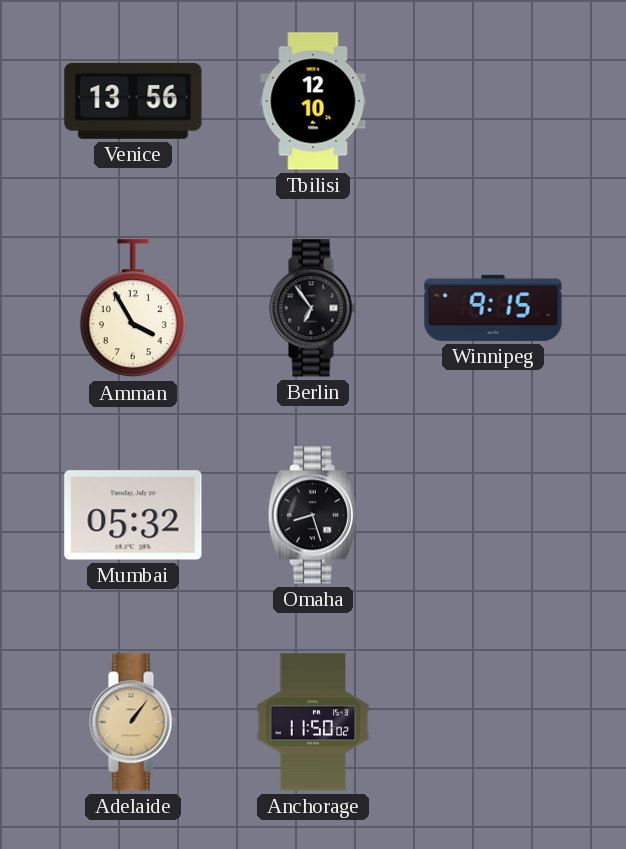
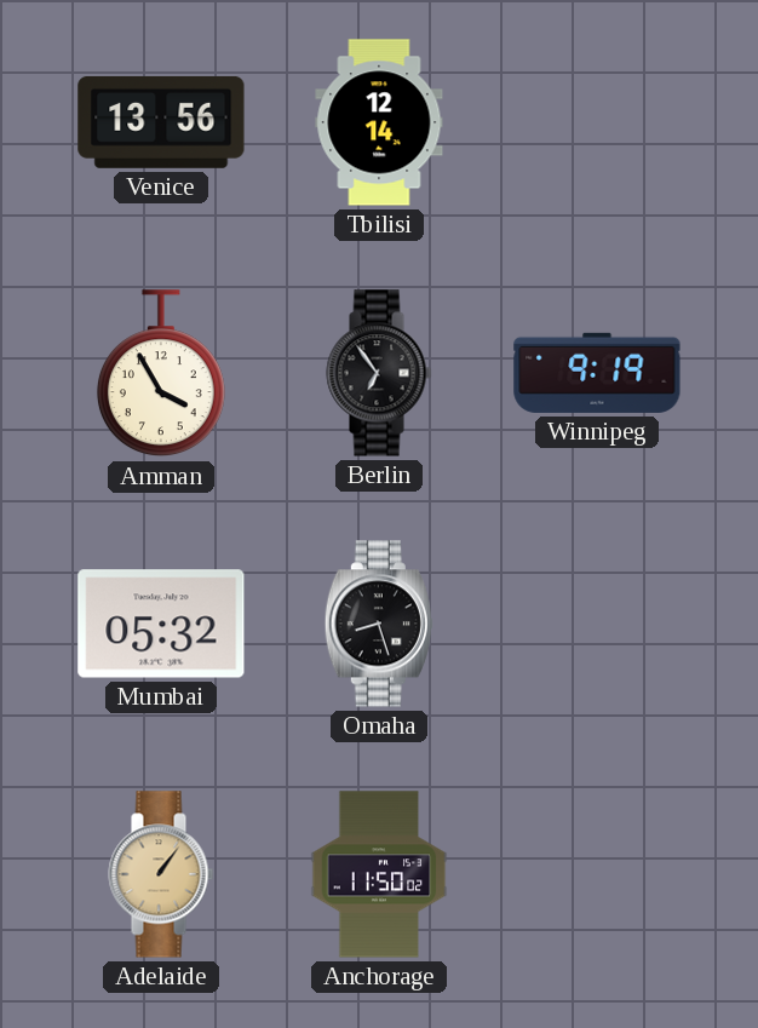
Tbilisi: 12:10 -> 12:14
Winnipeg: 9:15 -> 9:19
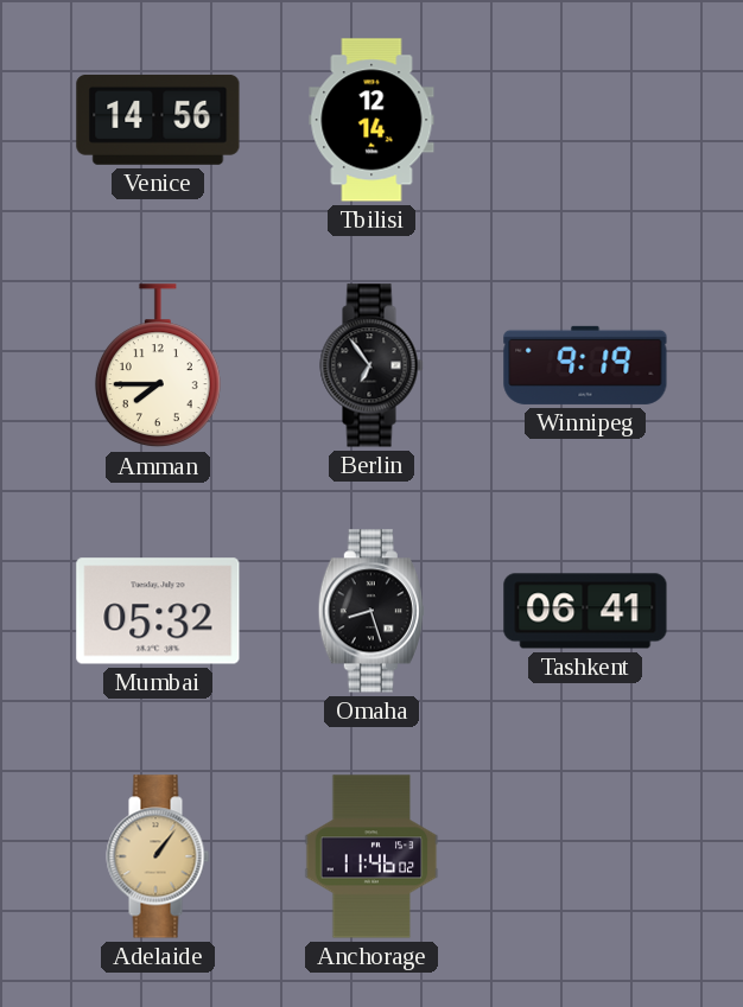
Venice: 13:56 -> 14:56
Amman: 3:55 -> 7:45
Tashkent: none -> 06:41
Anchorage: 11:50 -> 11:46
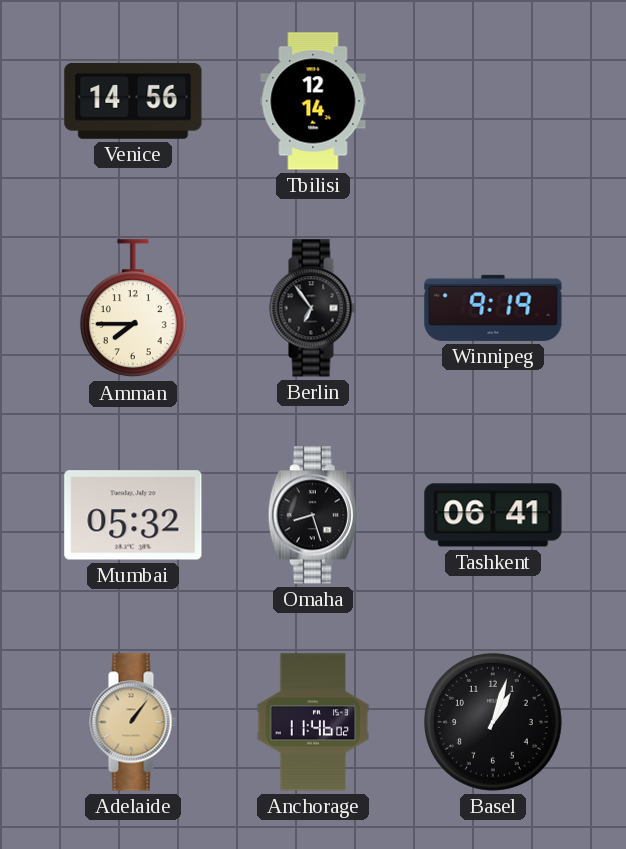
Basel: none -> 1:03
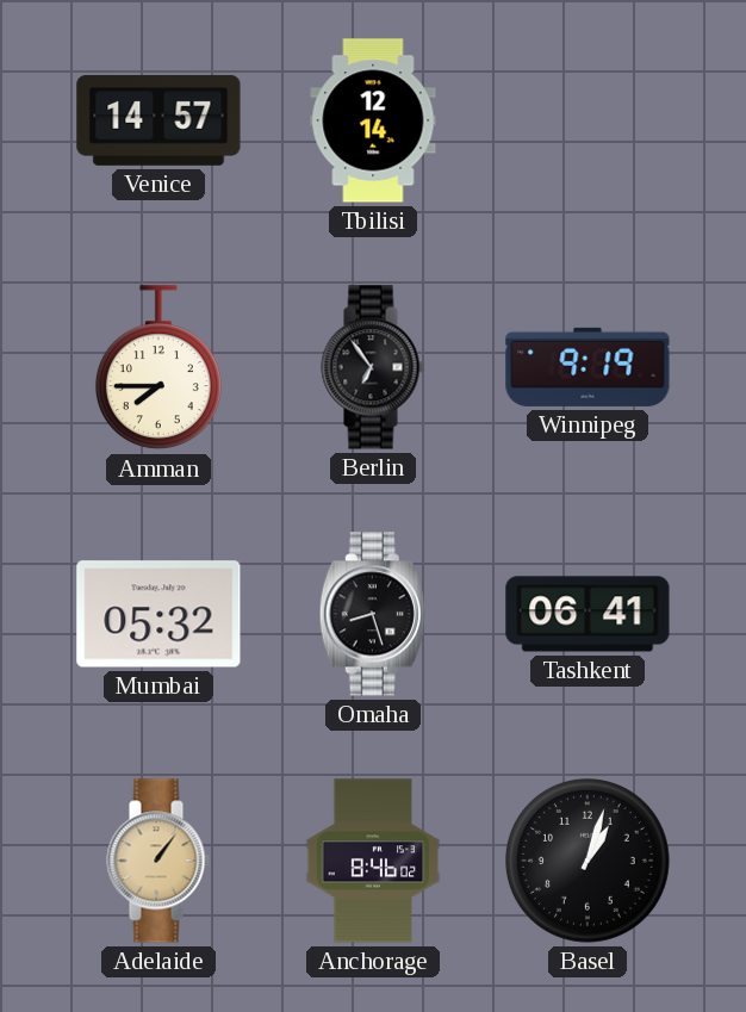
Venice: 14:56 -> 14:57
Anchorage: 11:46 -> 8:46
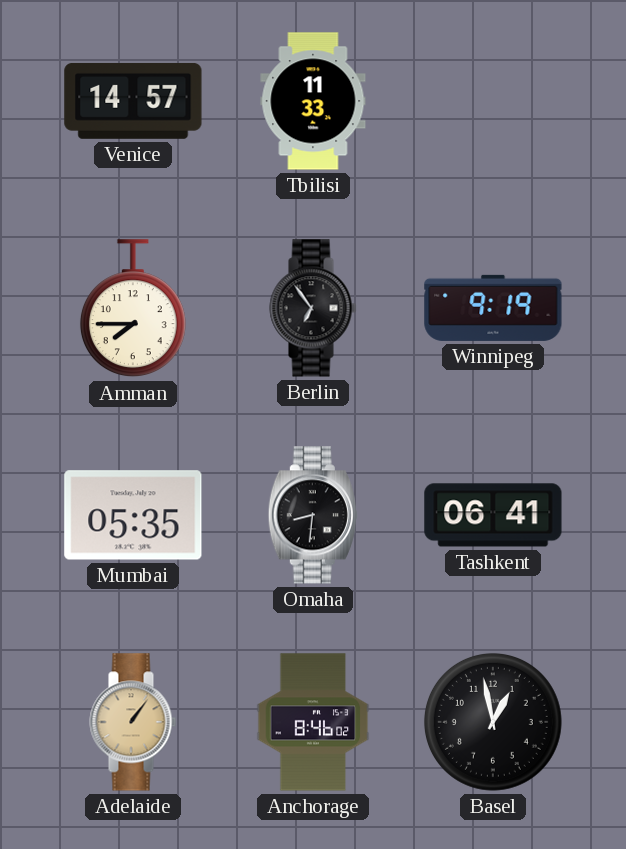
Tbilisi: 12:14 -> 11:33
Mumbai: 05:32 -> 05:35
Omaha: 8:27 -> 8:31
Basel: 1:03 -> 12:58
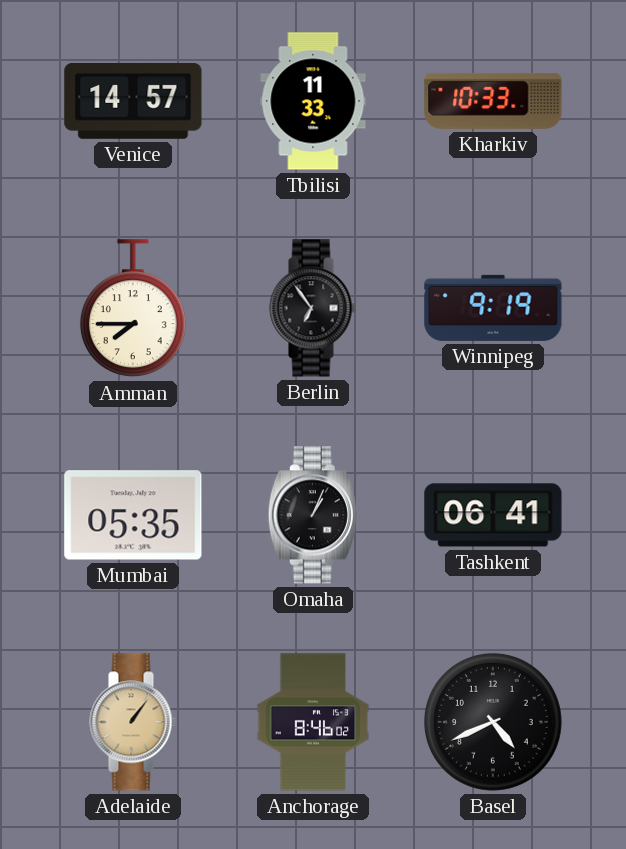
Kharkiv: none -> 10:33
Omaha: 8:31 -> 1:04
Basel: 12:58 -> 4:41
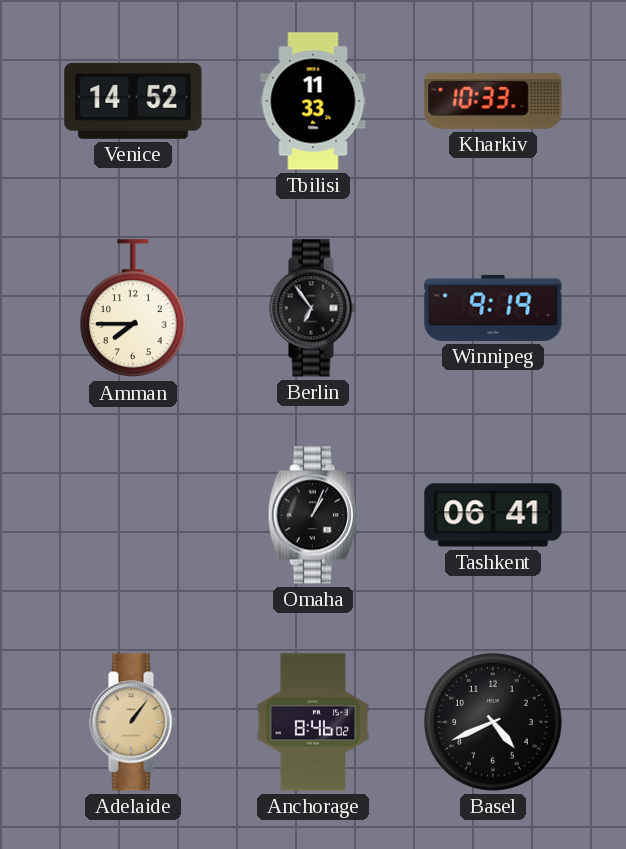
Venice: 14:57 -> 14:52
Mumbai: 05:35 -> none
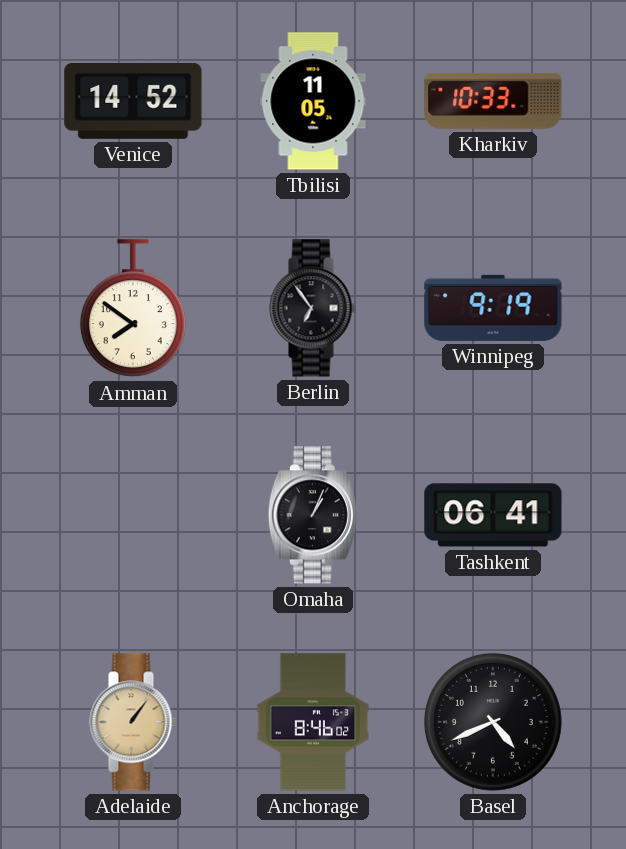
Tbilisi: 11:33 -> 11:05
Amman: 7:45 -> 7:51
